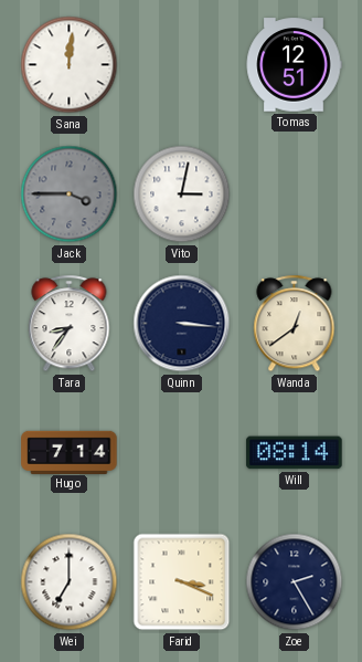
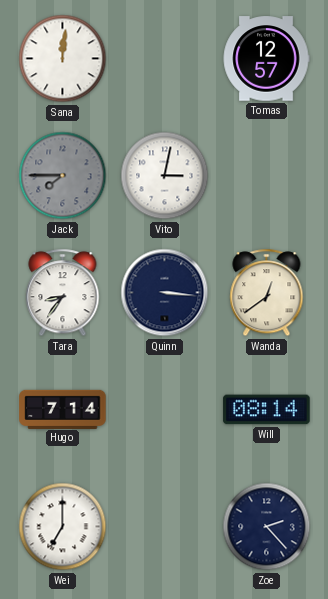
Tomas: 12:51 -> 12:57
Jack: 3:45 -> 7:45
Farid: 3:19 -> none
Zoe: 2:25 -> 2:23
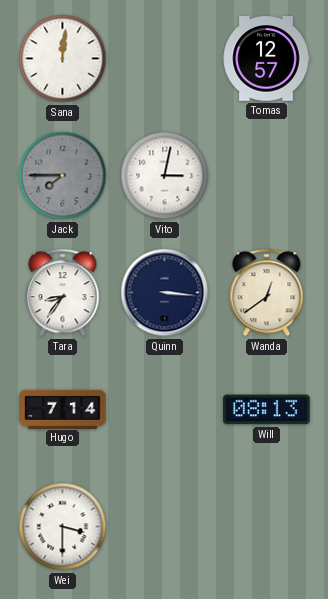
Will: 08:14 -> 08:13
Wei: 7:00 -> 3:30
Zoe: 2:23 -> none
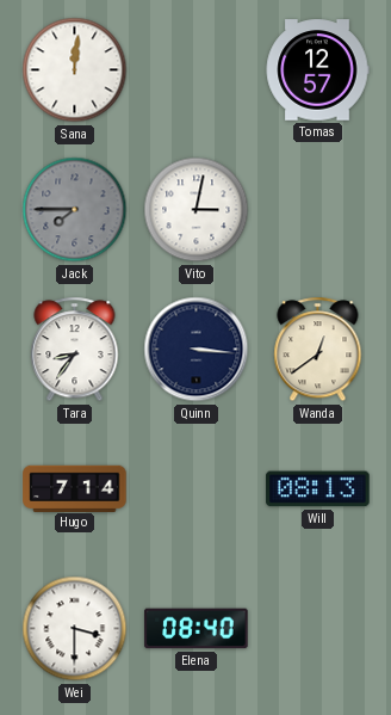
Elena: none -> 08:40
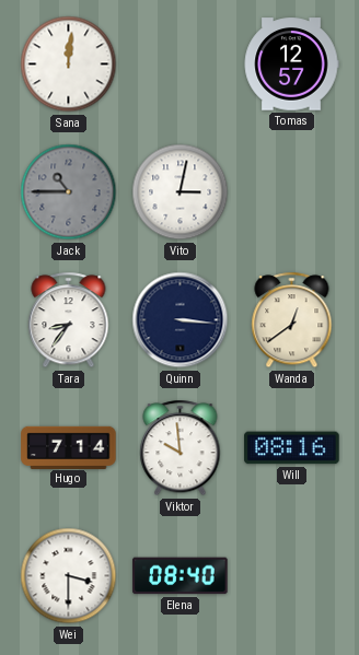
Jack: 7:45 -> 10:45
Viktor: none -> 9:59
Will: 08:13 -> 08:16
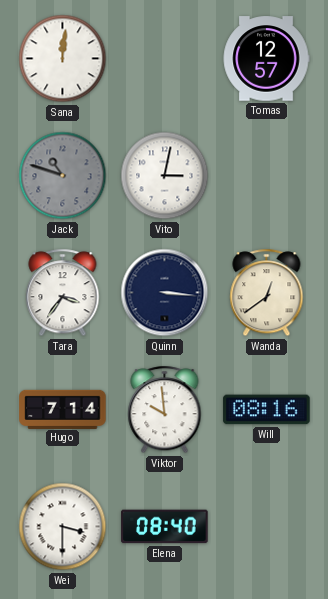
Jack: 10:45 -> 10:48
Tara: 8:36 -> 3:36
